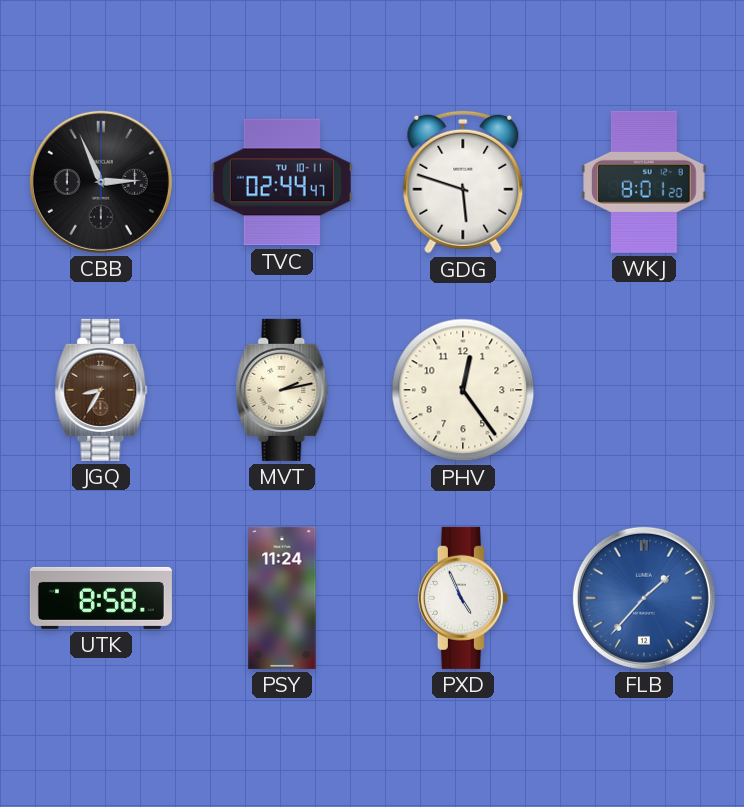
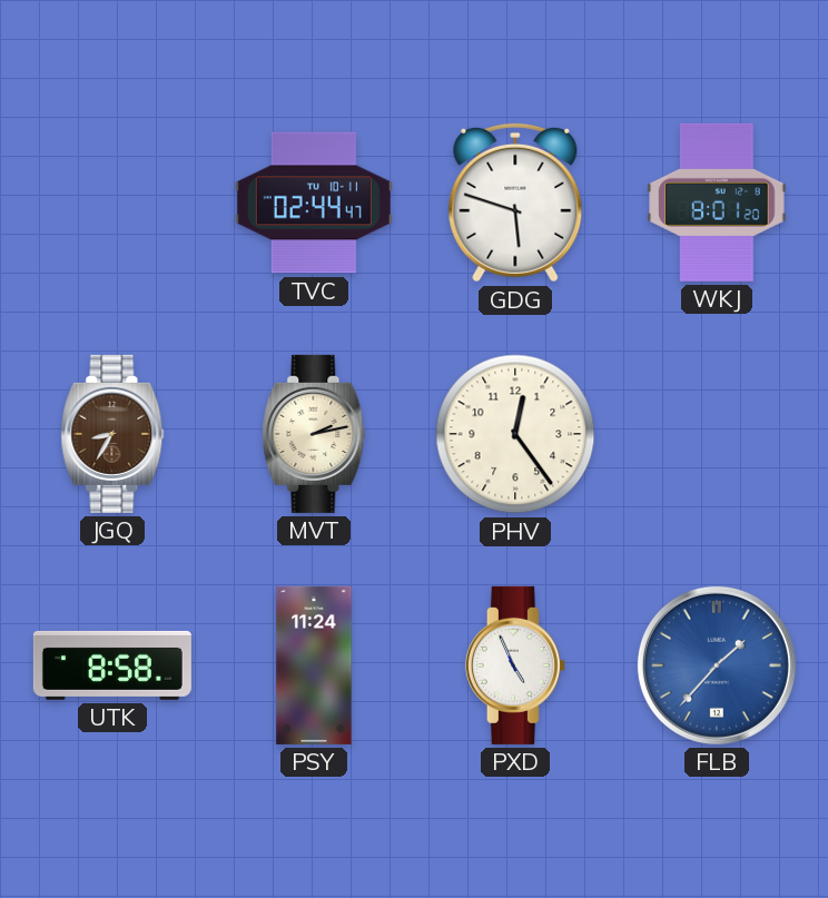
CBB: 2:56 -> none
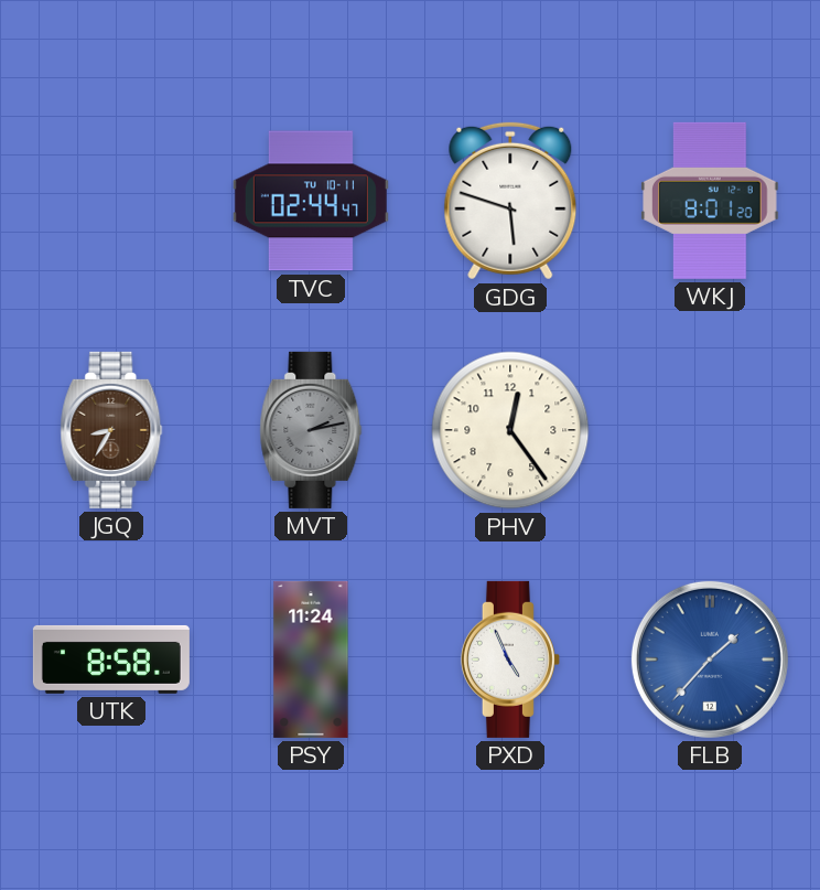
MVT dial: cream -> grey
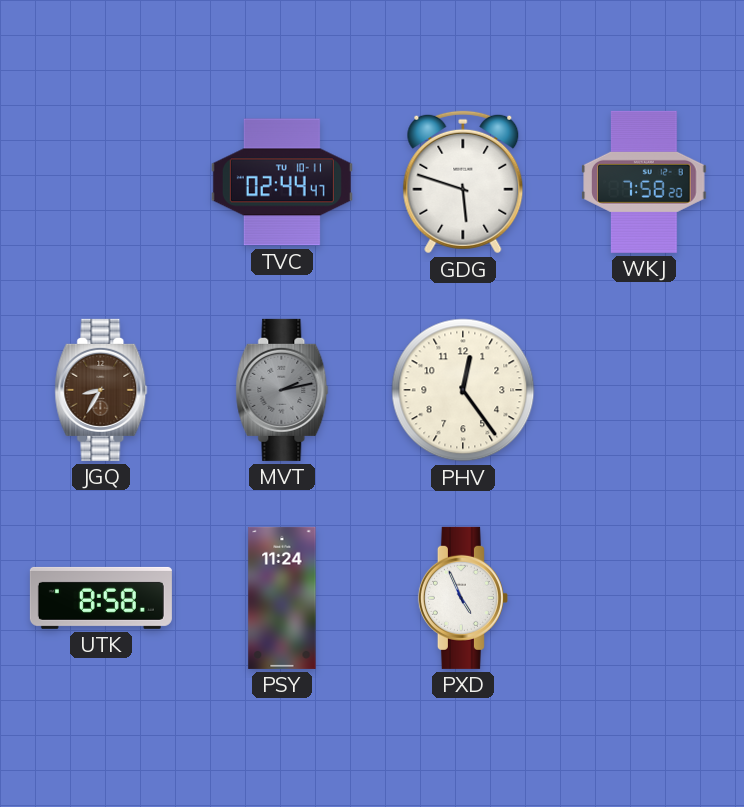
WKJ: 8:01 -> 7:58
FLB: 1:37 -> none
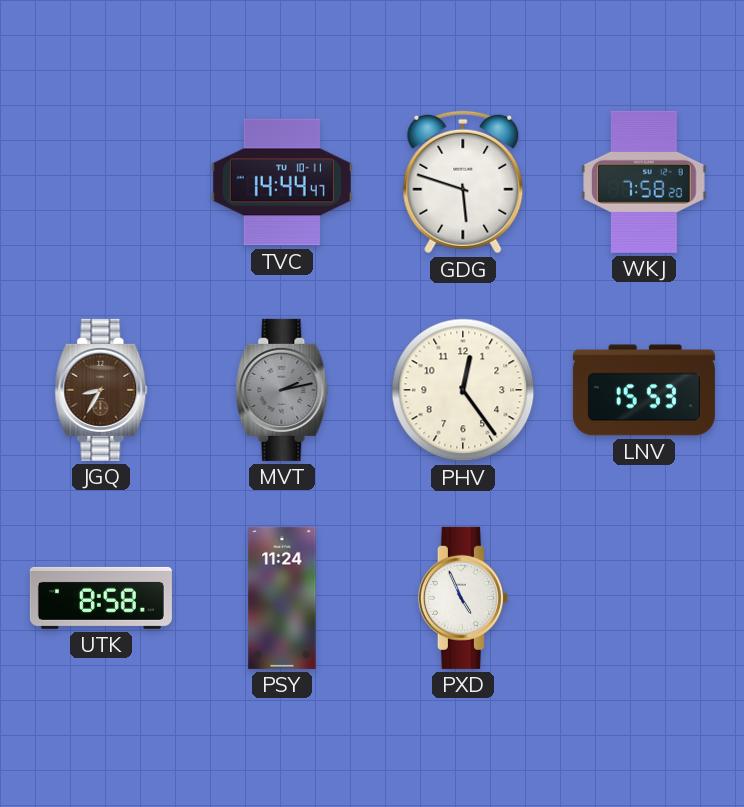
TVC: 02:44 -> 14:44
LNV: none -> 15:53
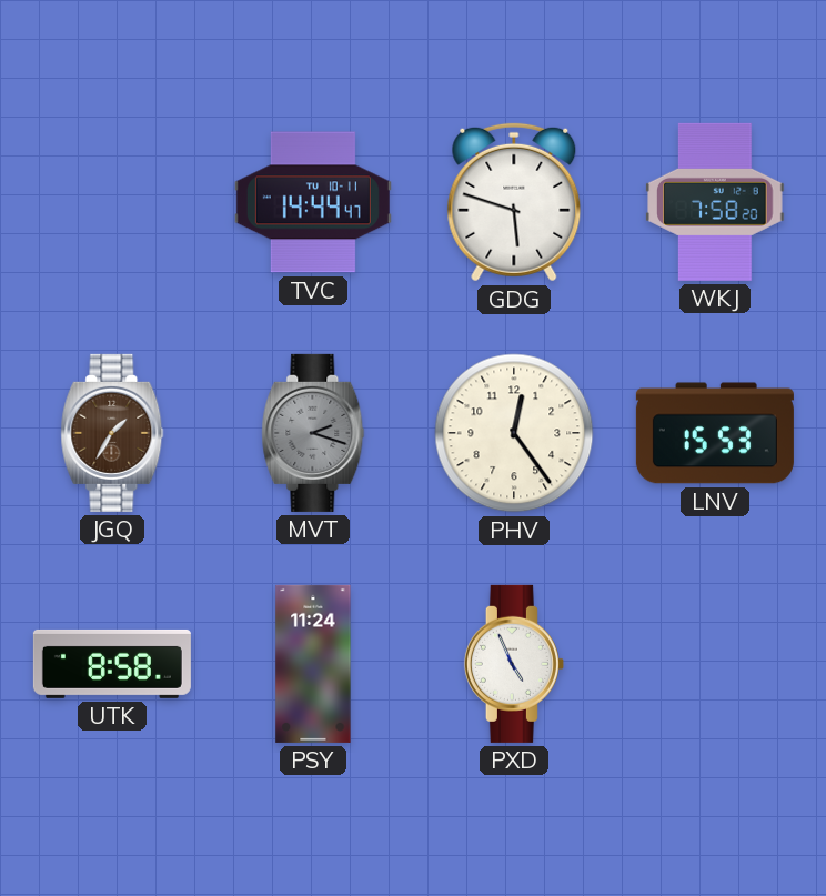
JGQ: 8:35 -> 1:35
MVT: 2:13 -> 2:18
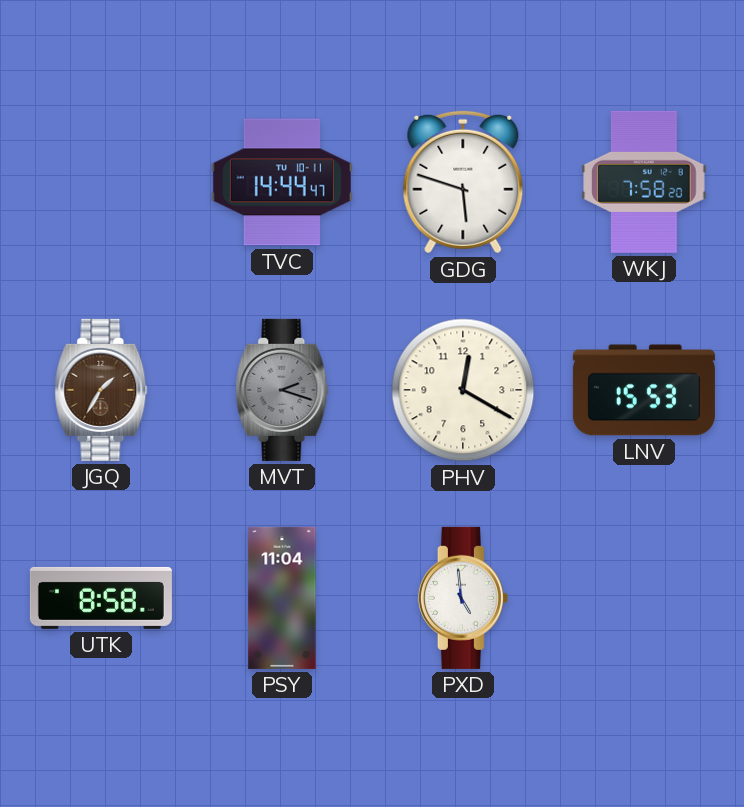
PHV: 12:24 -> 12:20
PSY: 11:24 -> 11:04
PXD: 4:56 -> 4:59
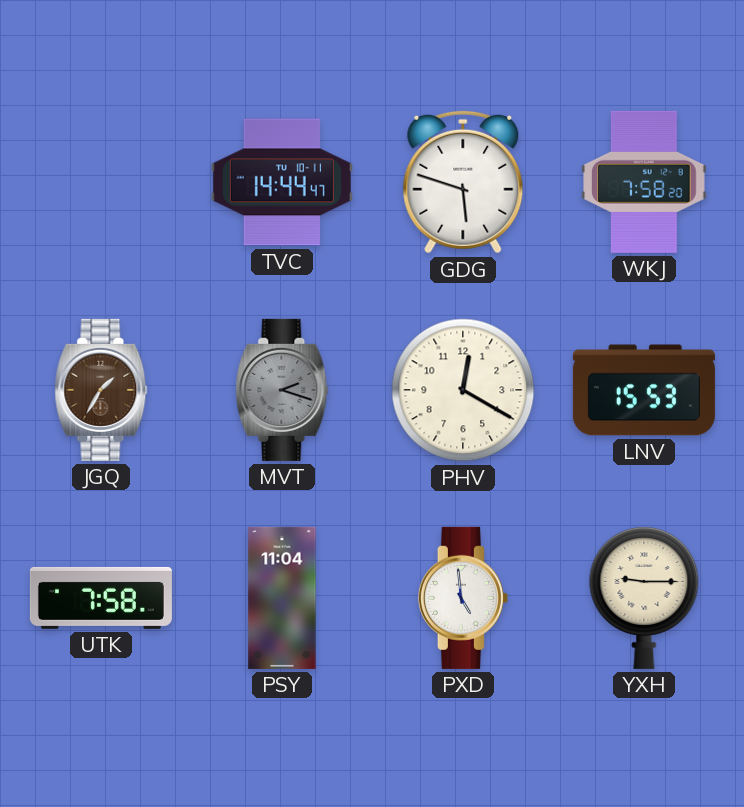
UTK: 8:58 -> 7:58
YXH: none -> 9:15
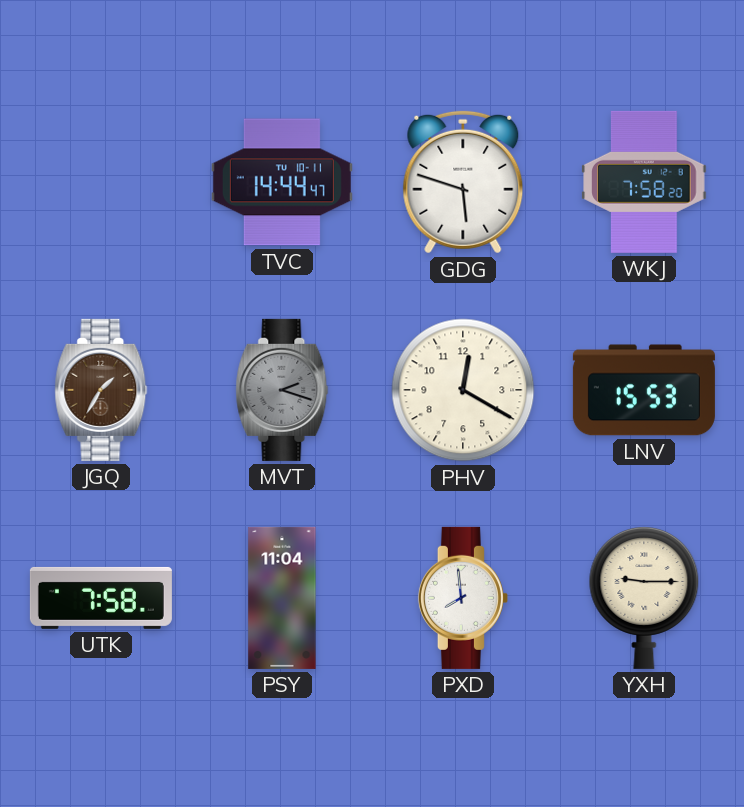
PXD: 4:59 -> 7:59
